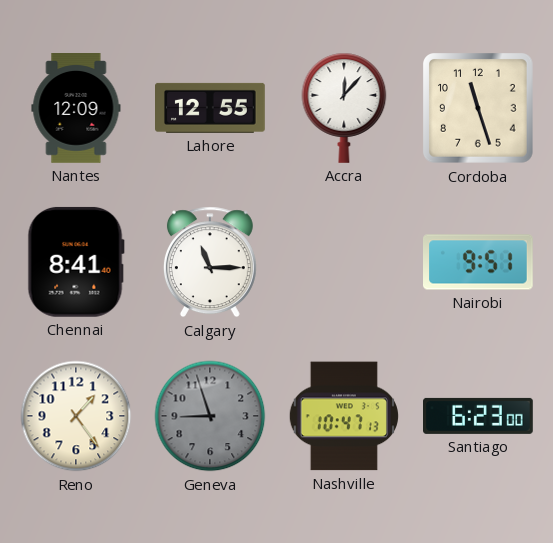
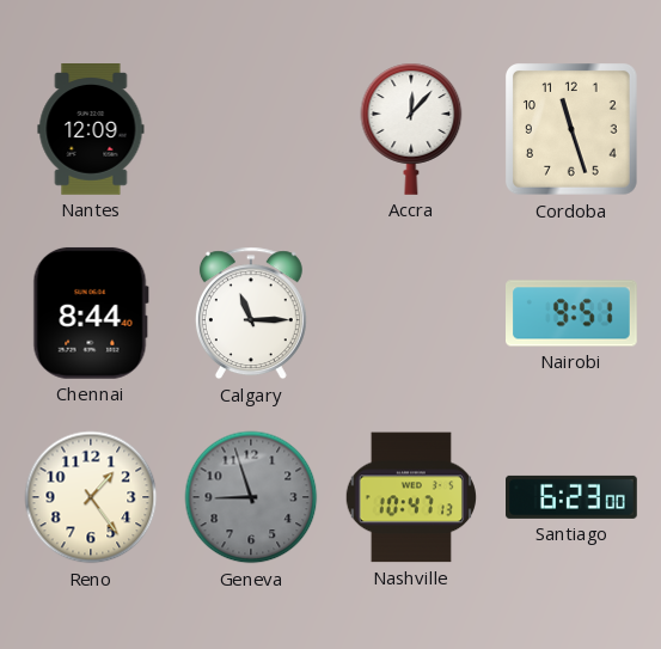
Lahore: 12:55 -> none
Chennai: 8:41 -> 8:44
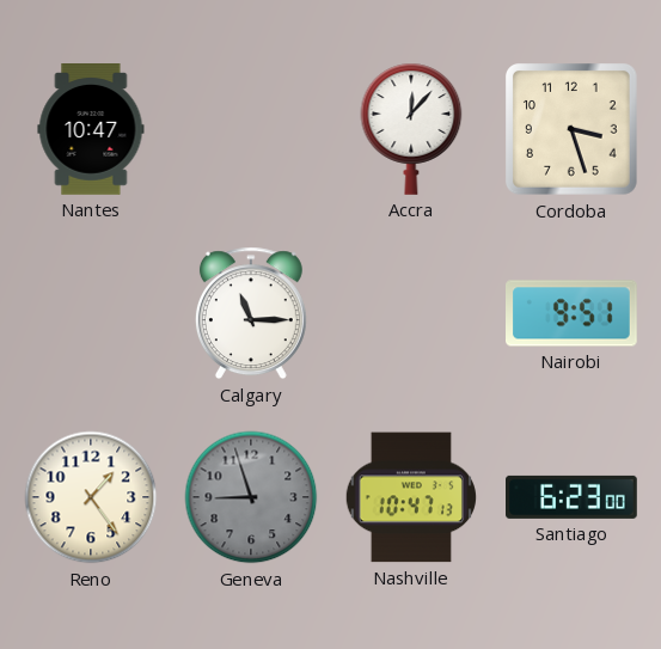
Nantes: 12:09 -> 10:47
Cordoba: 11:27 -> 3:27
Chennai: 8:44 -> none
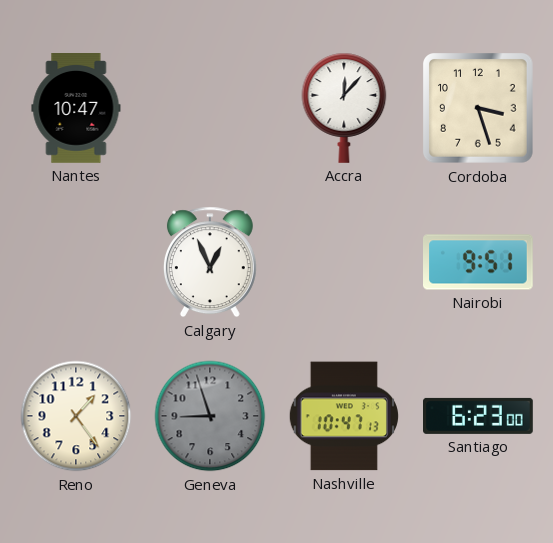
Calgary: 11:15 -> 12:56
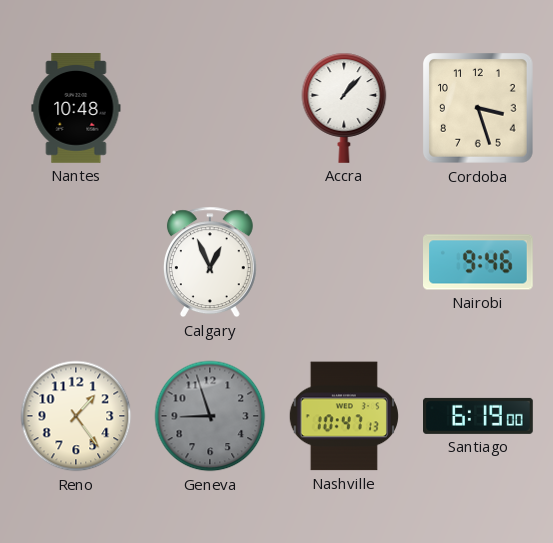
Nantes: 10:47 -> 10:48
Accra: 12:07 -> 1:07
Nairobi: 9:51 -> 9:46
Santiago: 6:23 -> 6:19
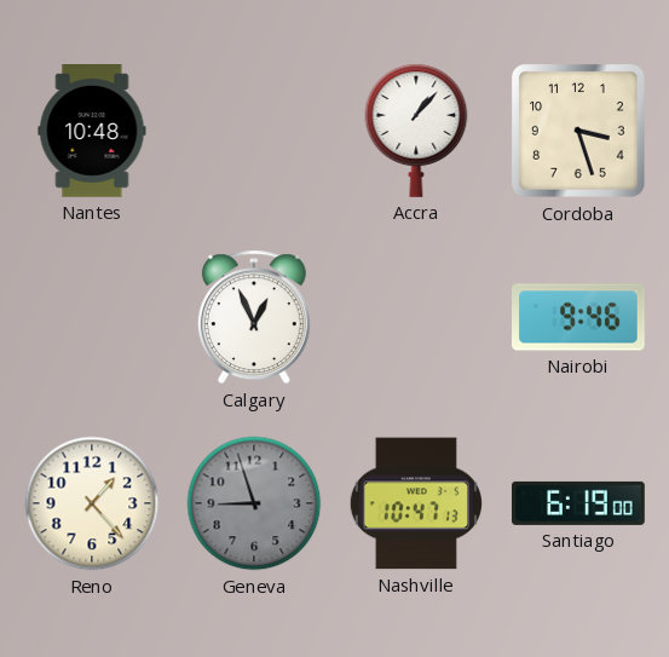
Reno: 1:24 -> 1:23
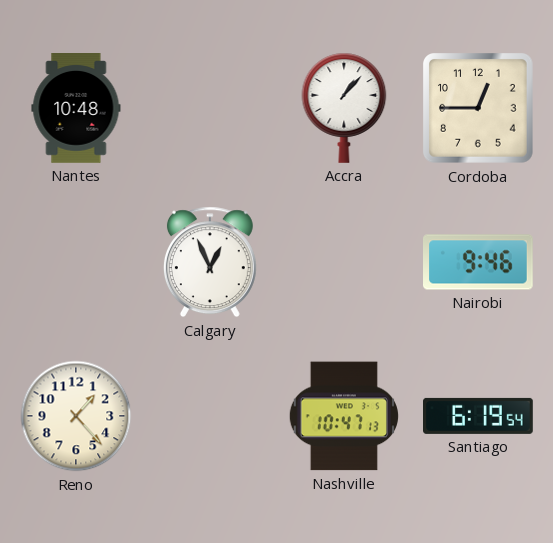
Cordoba: 3:27 -> 12:45
Geneva: 8:57 -> none
Santiago: 6:19:00 -> 6:19:54
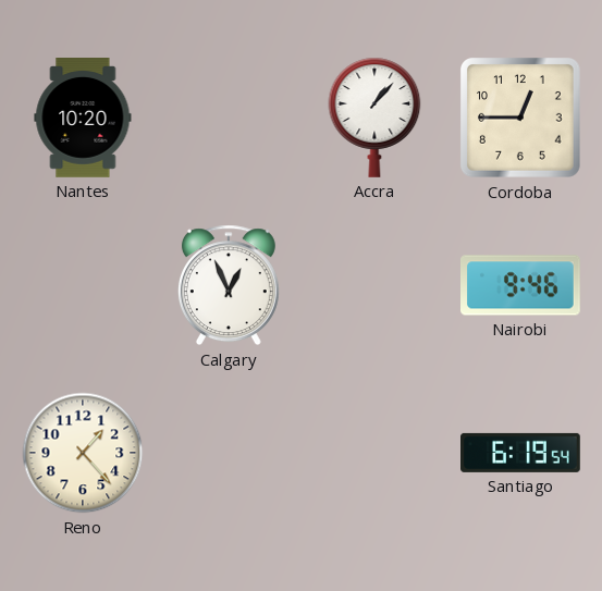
Nantes: 10:48 -> 10:20
Nashville: 10:47 -> none
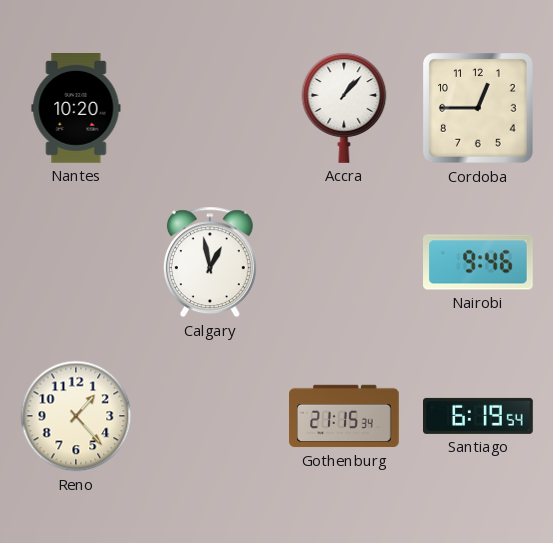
Calgary: 12:56 -> 12:58
Gothenburg: none -> 21:15
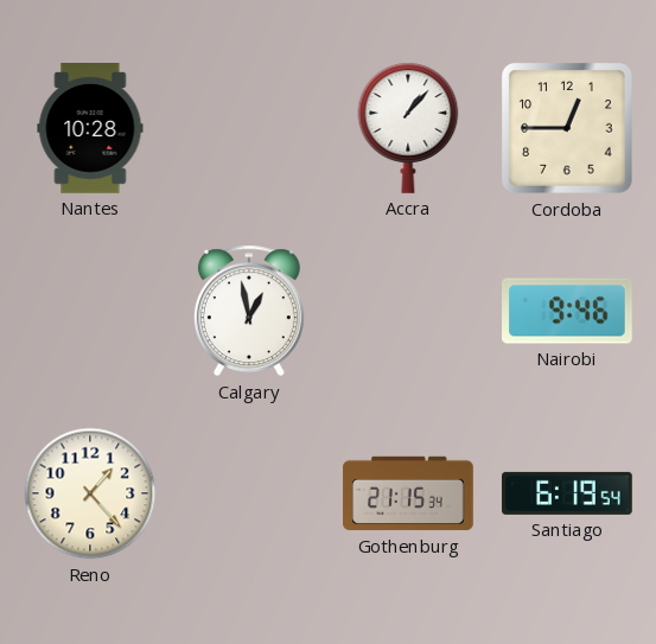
Nantes: 10:20 -> 10:28
